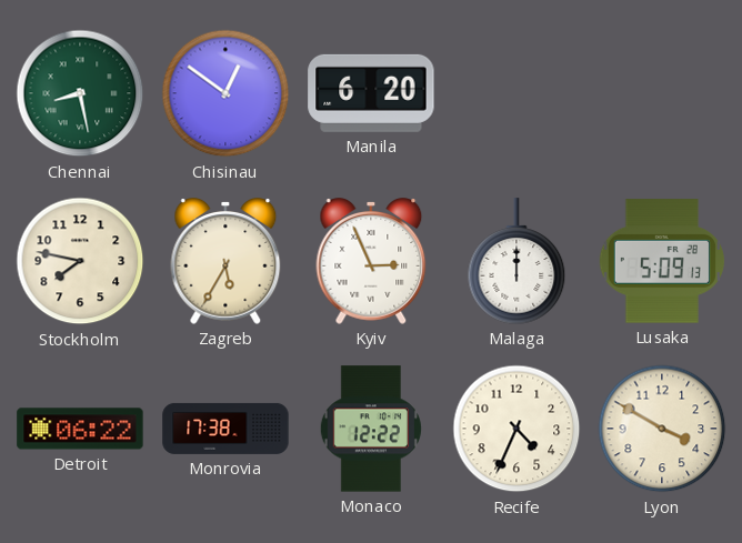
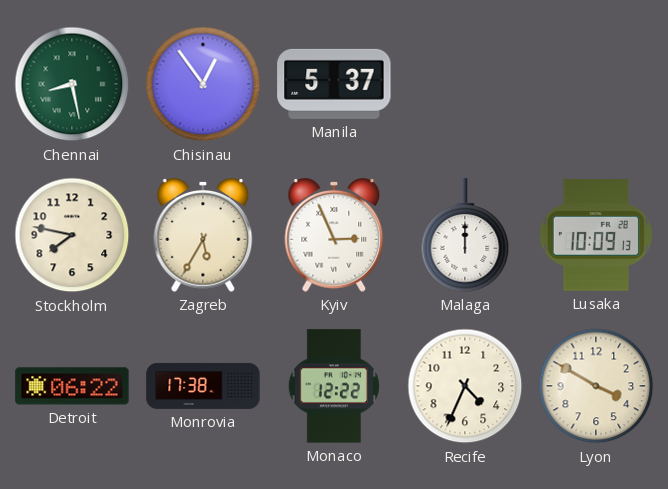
Chisinau: 12:51 -> 12:54
Manila: 6:20 -> 5:37
Lusaka: 5:09 -> 10:09
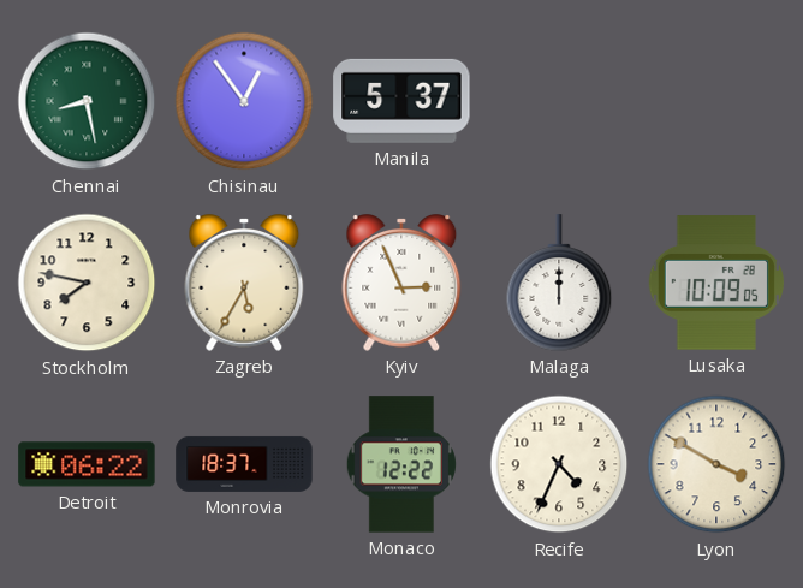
Lusaka: 10:09:13 -> 10:09:05
Monrovia: 17:38 -> 18:37
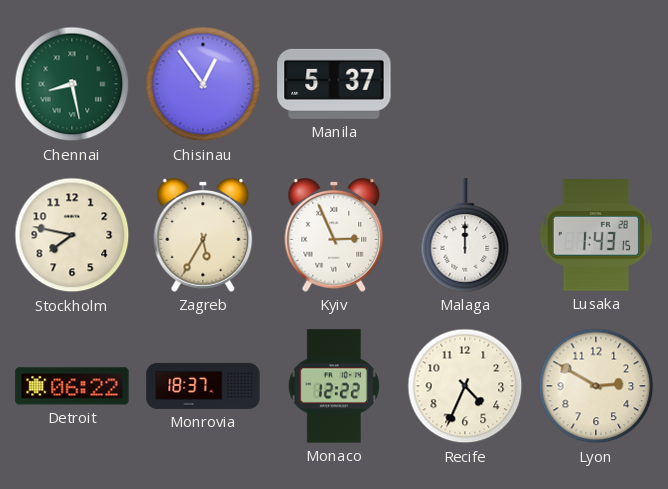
Lusaka: 10:09 -> 1:43
Lyon: 3:50 -> 2:50
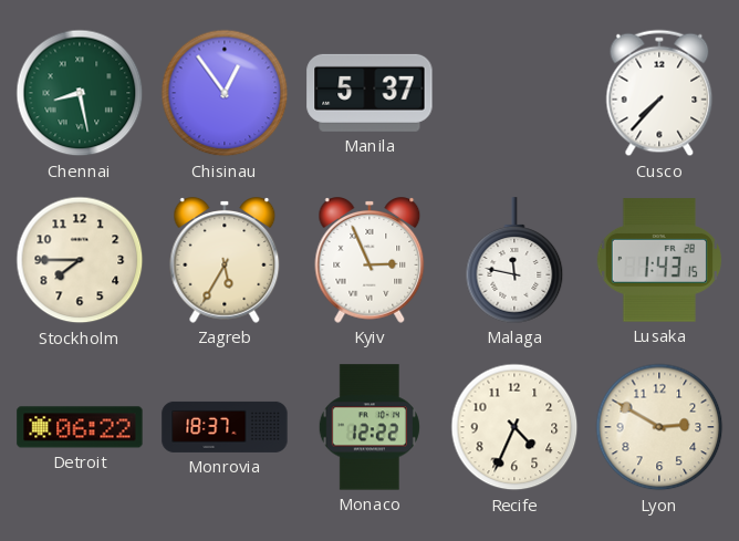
Cusco: none -> 7:37
Stockholm: 7:47 -> 7:45
Malaga: 12:00 -> 11:47
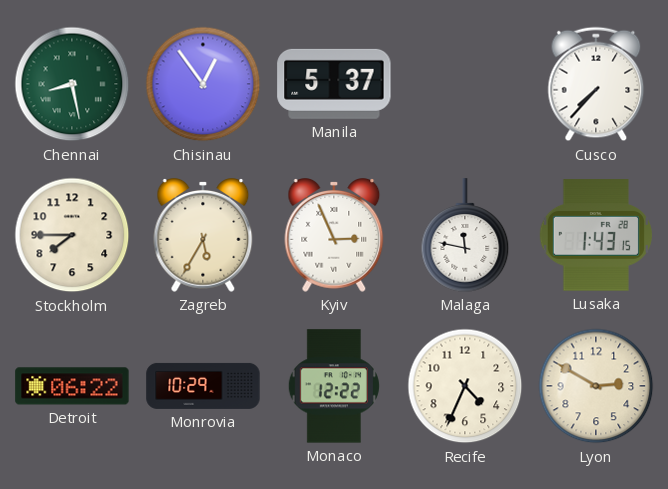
Monrovia: 18:37 -> 10:29
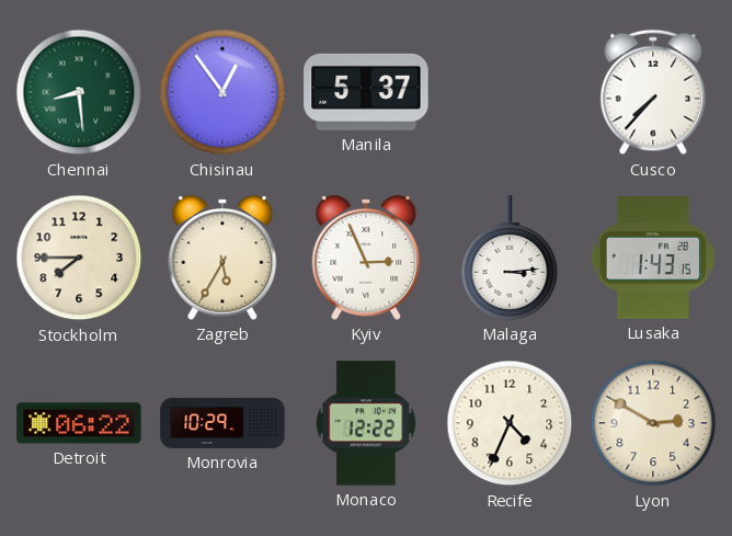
Chennai: 8:28 -> 8:29
Malaga: 11:47 -> 3:14
